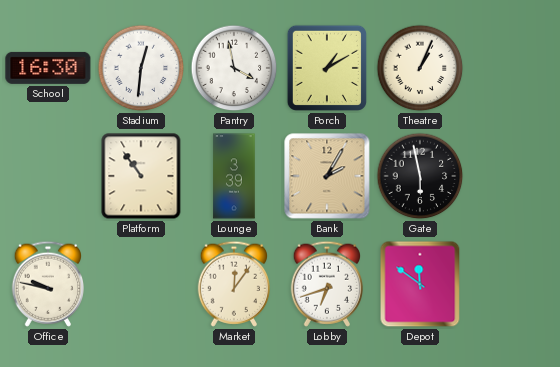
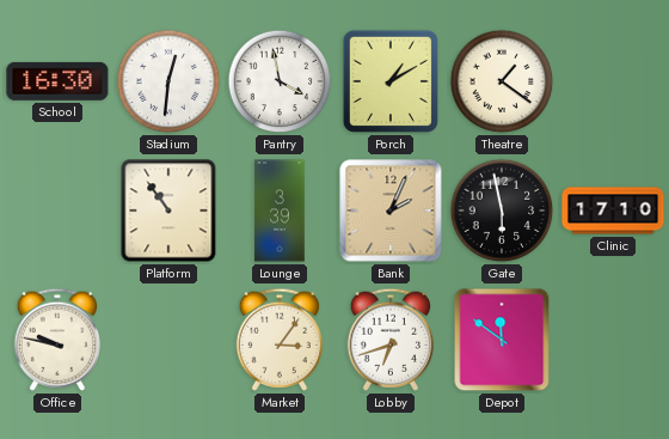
Theatre: 1:04 -> 1:21
Bank: 2:05 -> 2:04
Clinic: none -> 17:10
Market: 12:06 -> 3:06
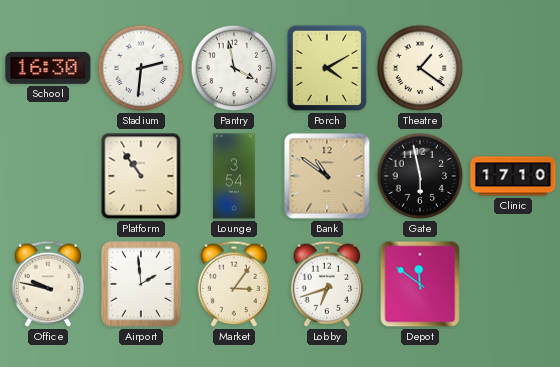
Stadium: 12:31 -> 2:31
Porch: 1:10 -> 4:10
Lounge: 3:39 -> 3:54
Bank: 2:04 -> 10:51
Airport: none -> 1:59
